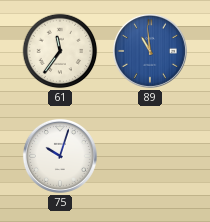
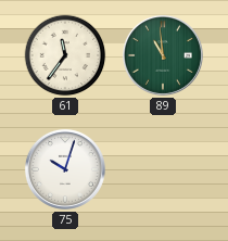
89 dial: blue -> green
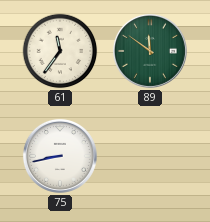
89: 10:59 -> 11:51
75: 10:03 -> 8:43
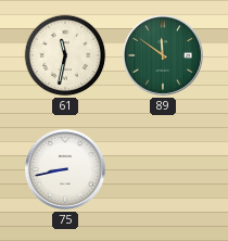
61: 11:36 -> 11:32
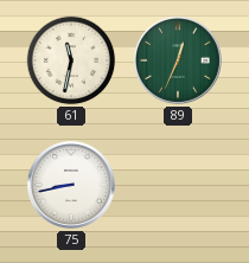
89: 11:51 -> 12:34
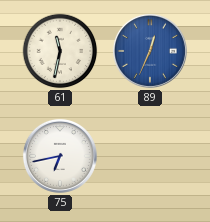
89 dial: green -> blue
75: 8:43 -> 6:43
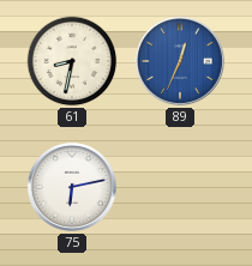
61: 11:32 -> 8:32
75: 6:43 -> 6:13
